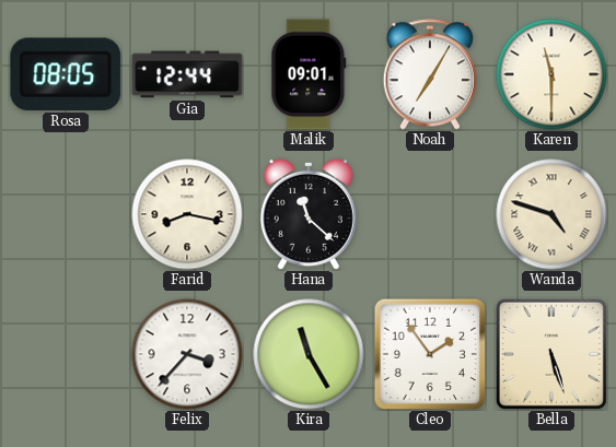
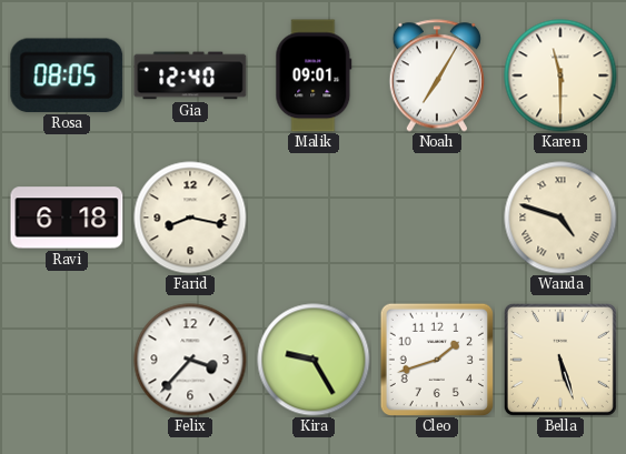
Gia: 12:44 -> 12:40
Ravi: none -> 6:18
Hana: 11:22 -> none
Kira: 11:25 -> 9:25
Cleo: 1:54 -> 1:42
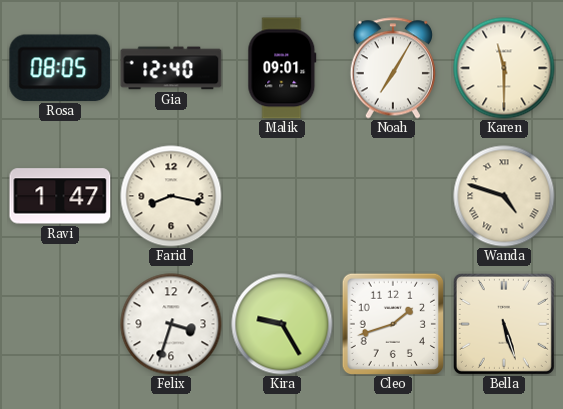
Ravi: 6:18 -> 1:47
Felix: 3:37 -> 3:33
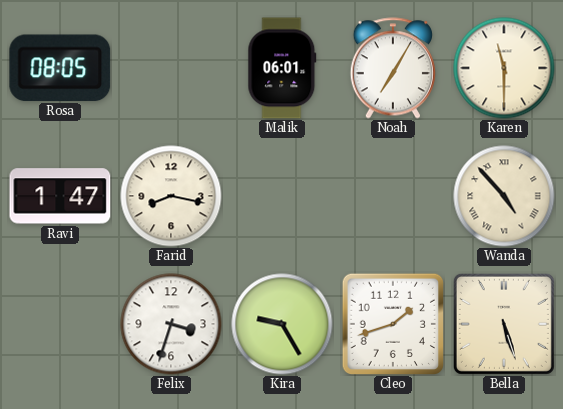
Gia: 12:40 -> none
Malik: 09:01 -> 06:01
Wanda: 4:48 -> 4:53
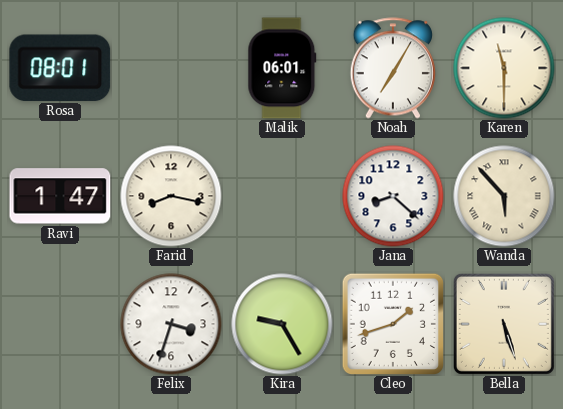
Rosa: 08:05 -> 08:01
Jana: none -> 8:22
Wanda: 4:53 -> 5:53
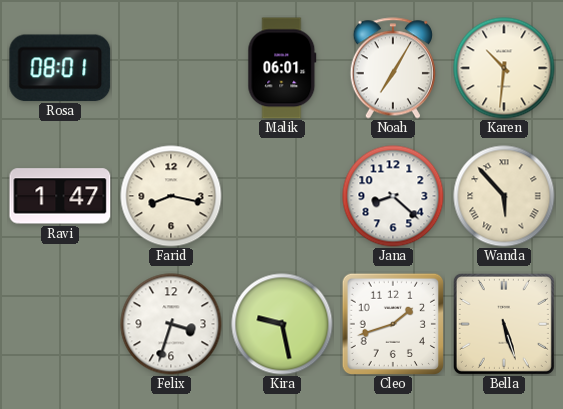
Karen: 11:30 -> 10:31
Kira: 9:25 -> 9:28
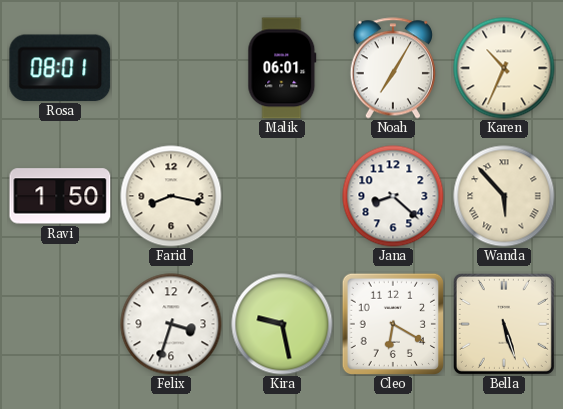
Karen: 10:31 -> 10:34
Ravi: 1:47 -> 1:50
Cleo: 1:42 -> 6:20
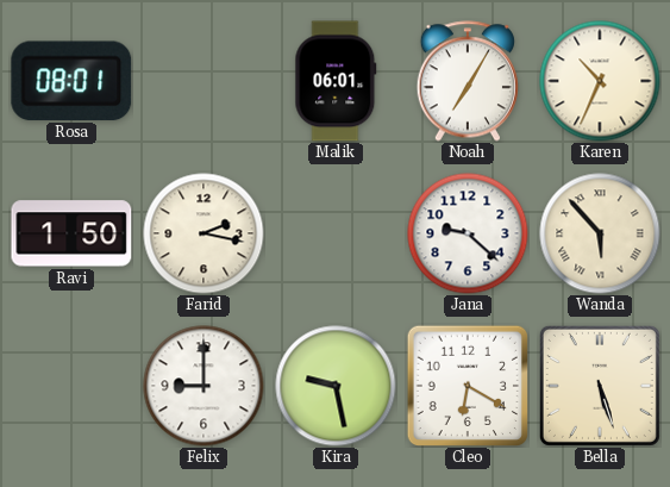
Farid: 8:17 -> 2:17
Jana: 8:22 -> 9:22
Felix: 3:33 -> 9:00
